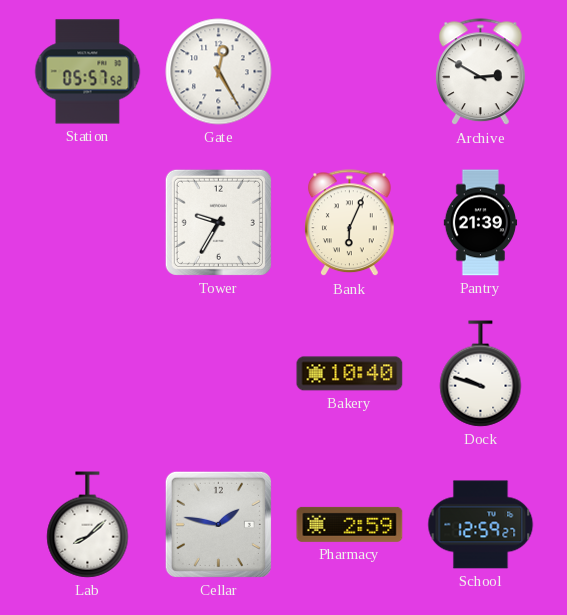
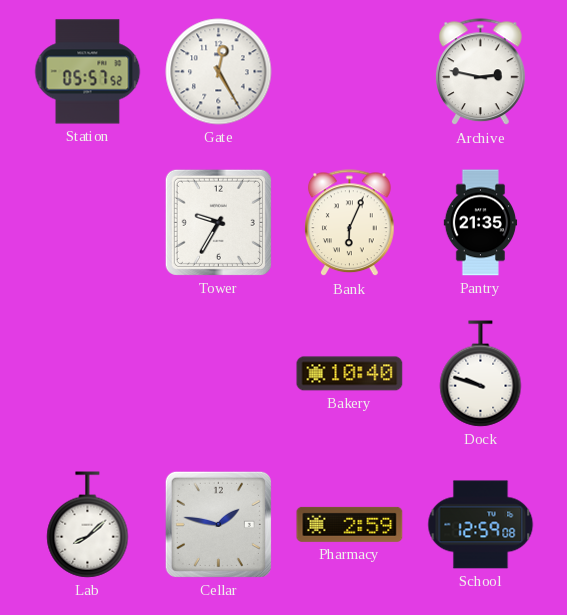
Archive: 2:50 -> 2:47
Pantry: 21:39 -> 21:35
School: 12:59:27 -> 12:59:08
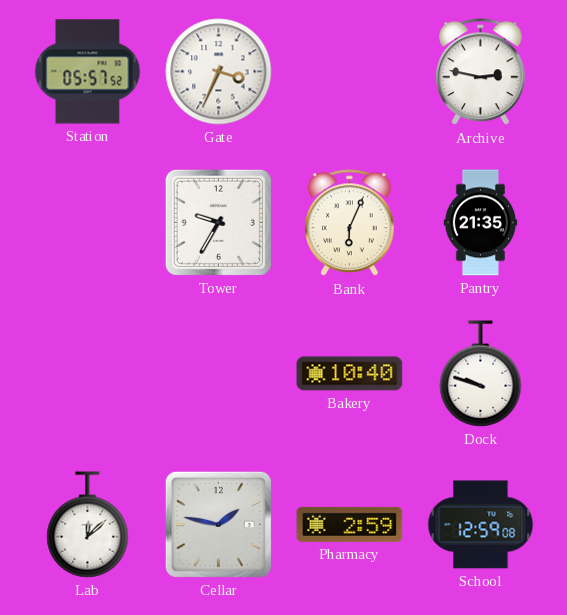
Gate: 12:25 -> 3:34
Lab: 8:08 -> 12:08
